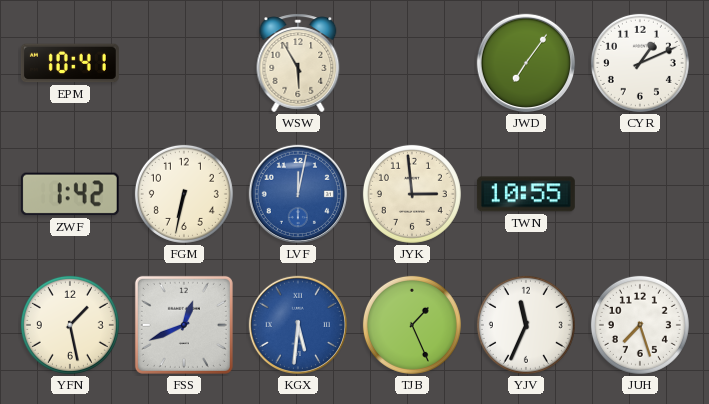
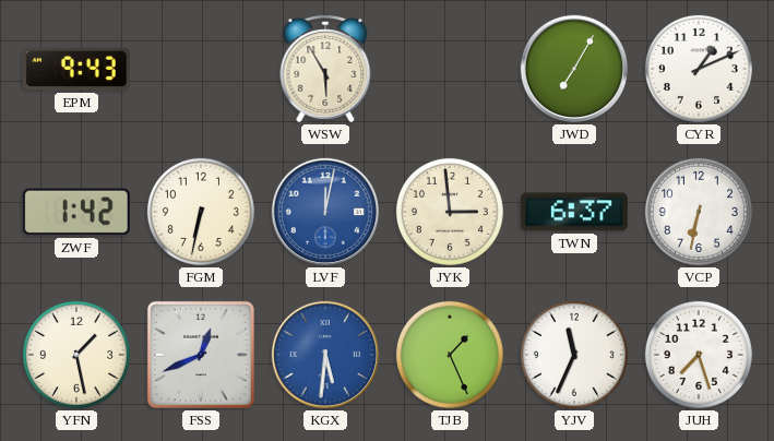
EPM: 10:41 -> 9:43
JWD: 7:06 -> 7:05
TWN: 10:55 -> 6:37
VCP: none -> 6:32
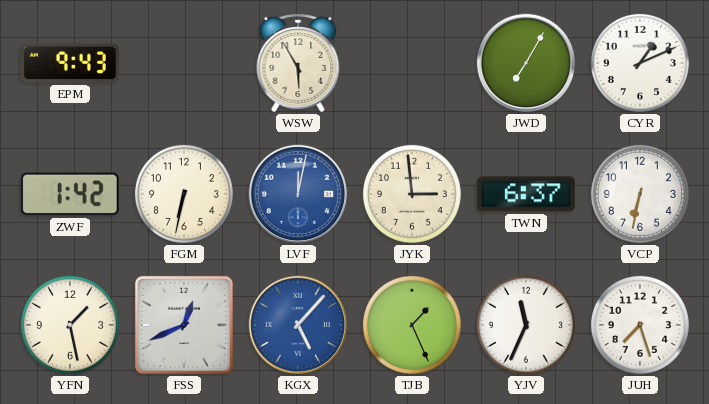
KGX: 5:31 -> 5:07
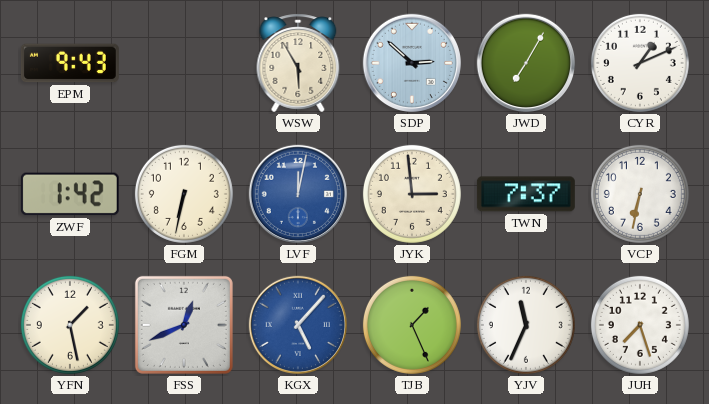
SDP: none -> 2:52
TWN: 6:37 -> 7:37
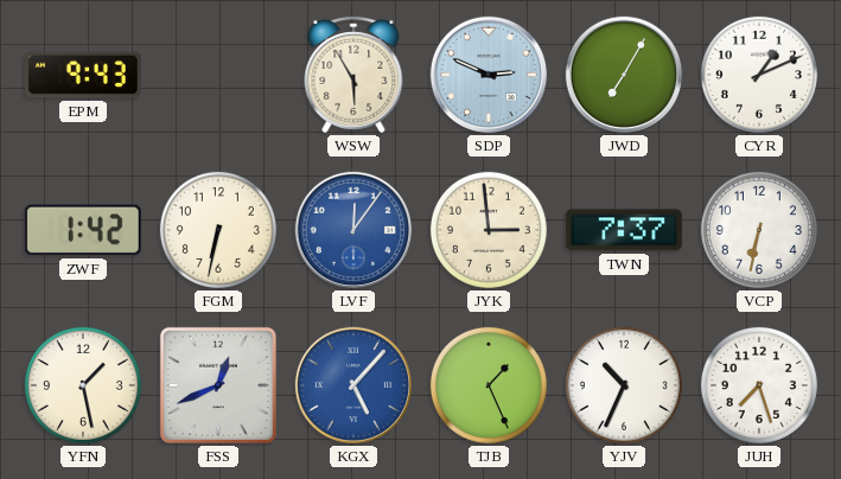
SDP: 2:52 -> 2:49
LVF: 12:02 -> 12:06
YJV: 11:34 -> 10:34
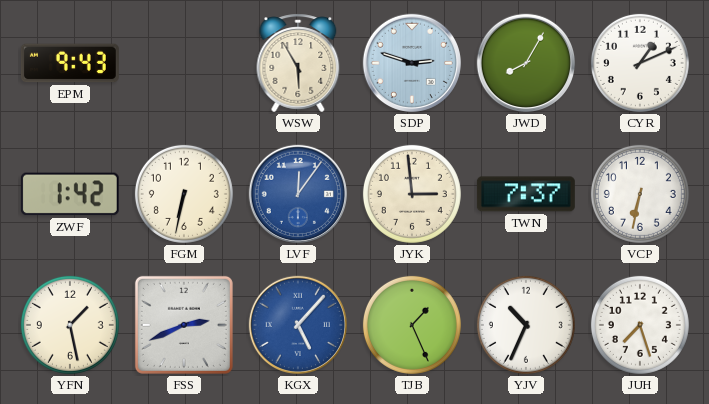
SDP: 2:49 -> 2:48
JWD: 7:05 -> 8:05
FSS: 12:41 -> 2:41
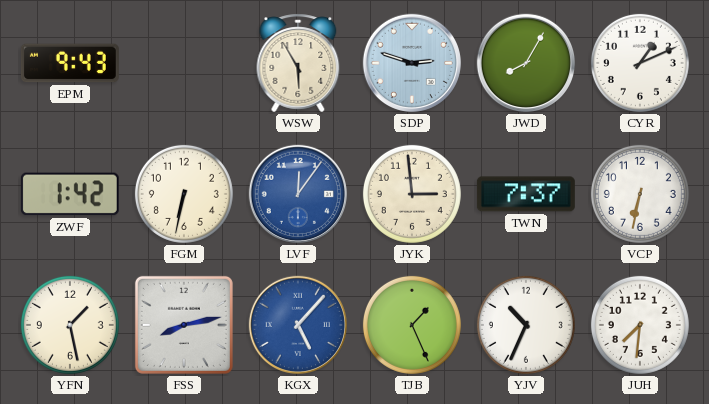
FSS: 2:41 -> 8:13
JUH: 7:27 -> 7:31
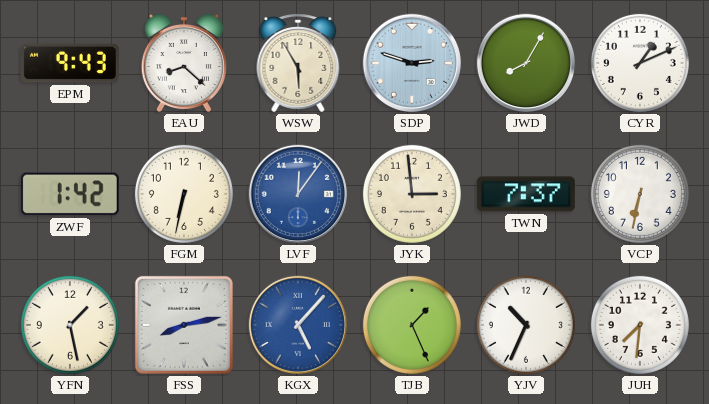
EAU: none -> 8:22
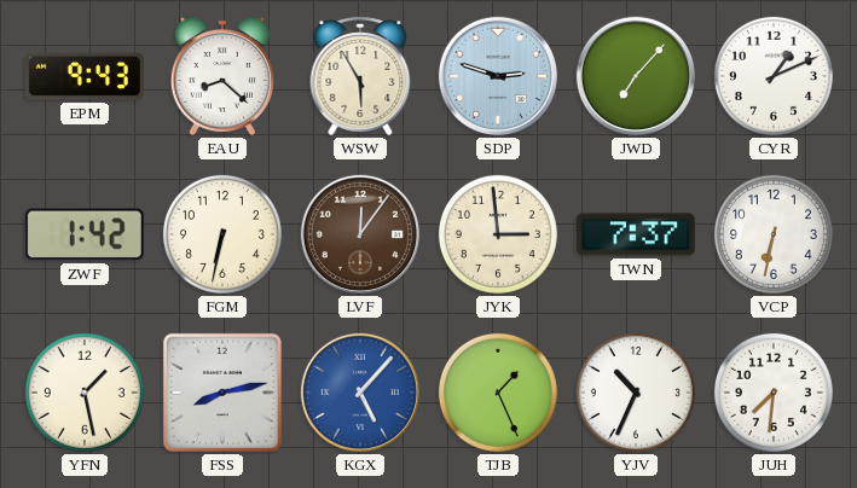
JWD: 8:05 -> 7:07
LVF dial: blue -> brown
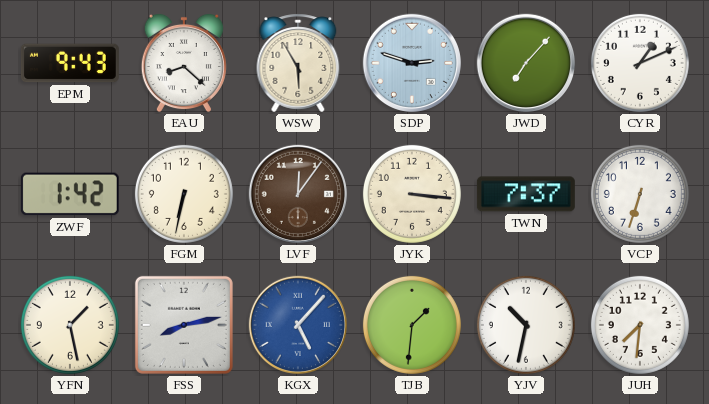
JYK: 2:59 -> 3:16
VCP: 6:32 -> 6:33
TJB: 1:26 -> 1:31
YJV: 10:34 -> 10:32
